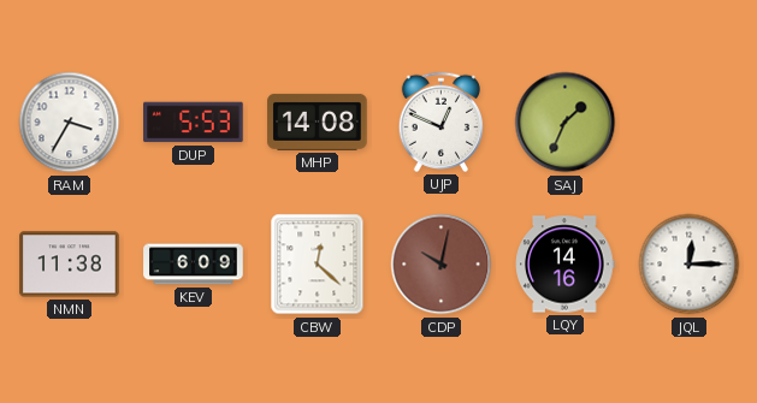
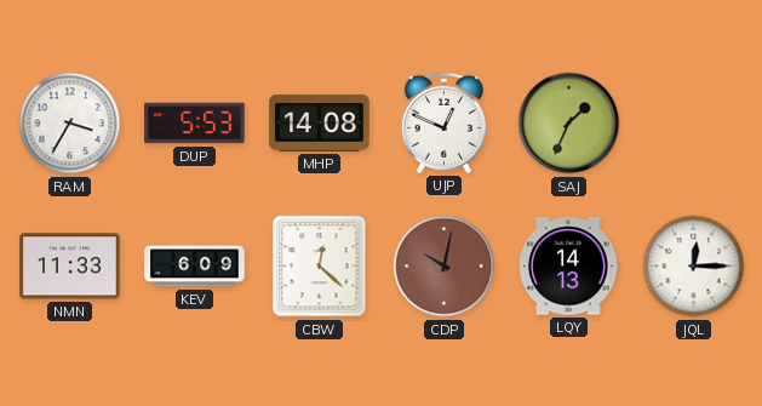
NMN: 11:38 -> 11:33
LQY: 14:16 -> 14:13
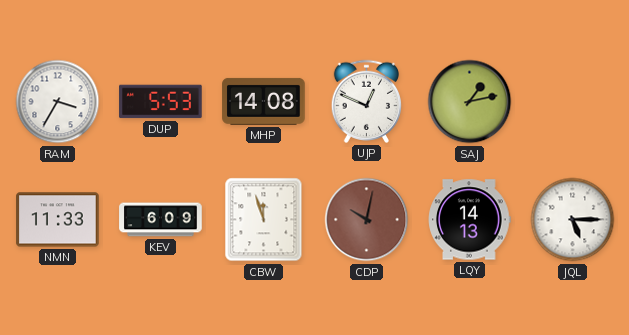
SAJ: 1:34 -> 1:13
CBW: 12:22 -> 11:57
JQL: 12:15 -> 5:15
